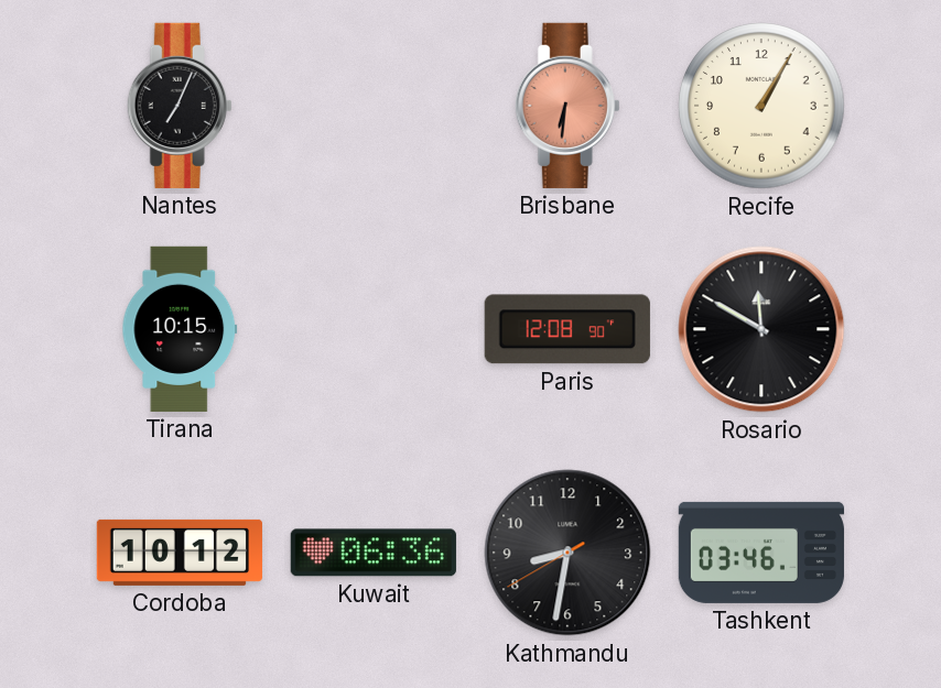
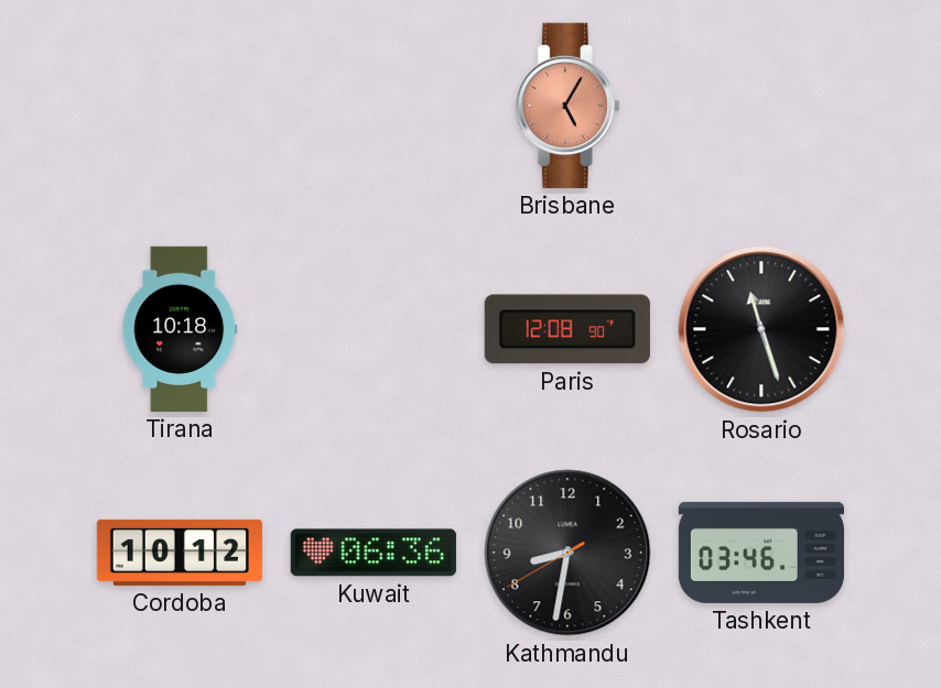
Nantes: 7:04 -> none
Brisbane: 6:31 -> 5:05
Recife: 1:05 -> none
Tirana: 10:15 -> 10:18
Rosario: 11:50 -> 11:27
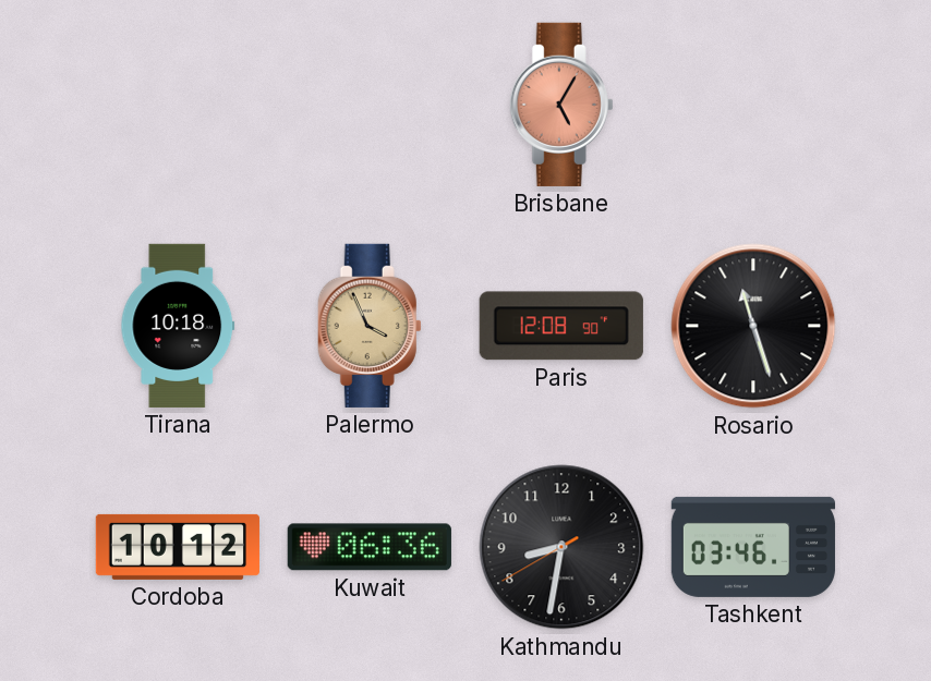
Palermo: none -> 3:56
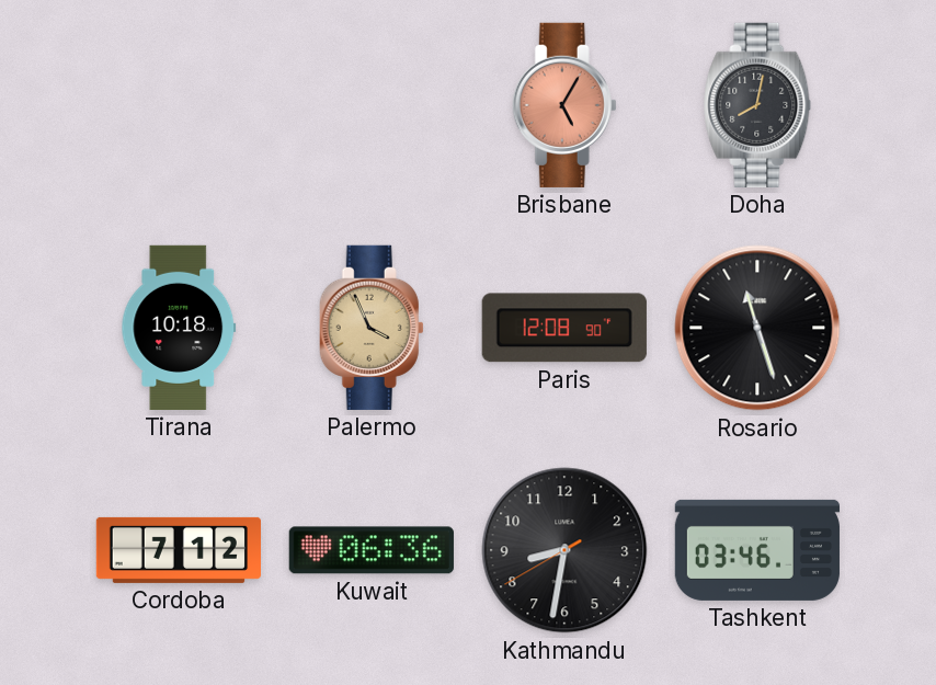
Doha: none -> 8:02
Cordoba: 10:12 -> 7:12
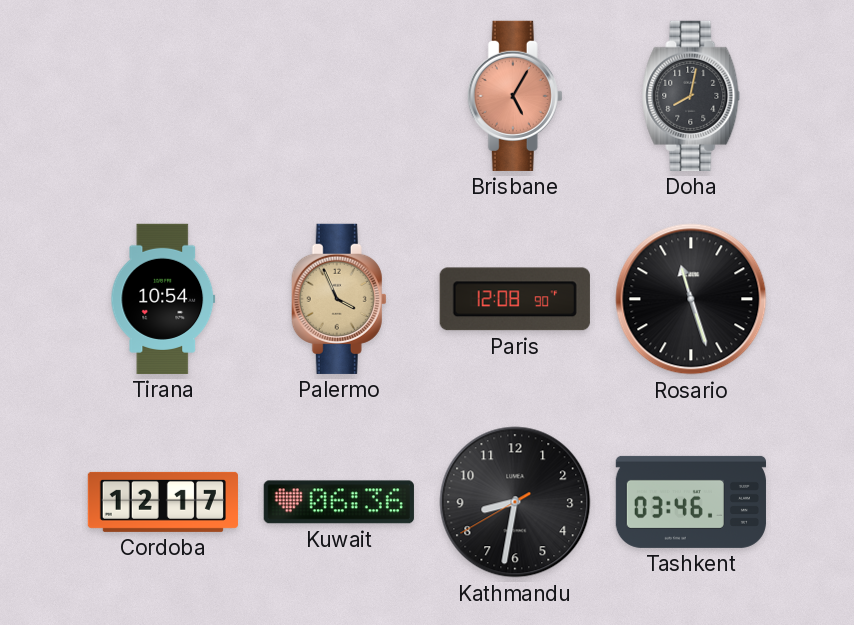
Tirana: 10:18 -> 10:54
Cordoba: 7:12 -> 12:17
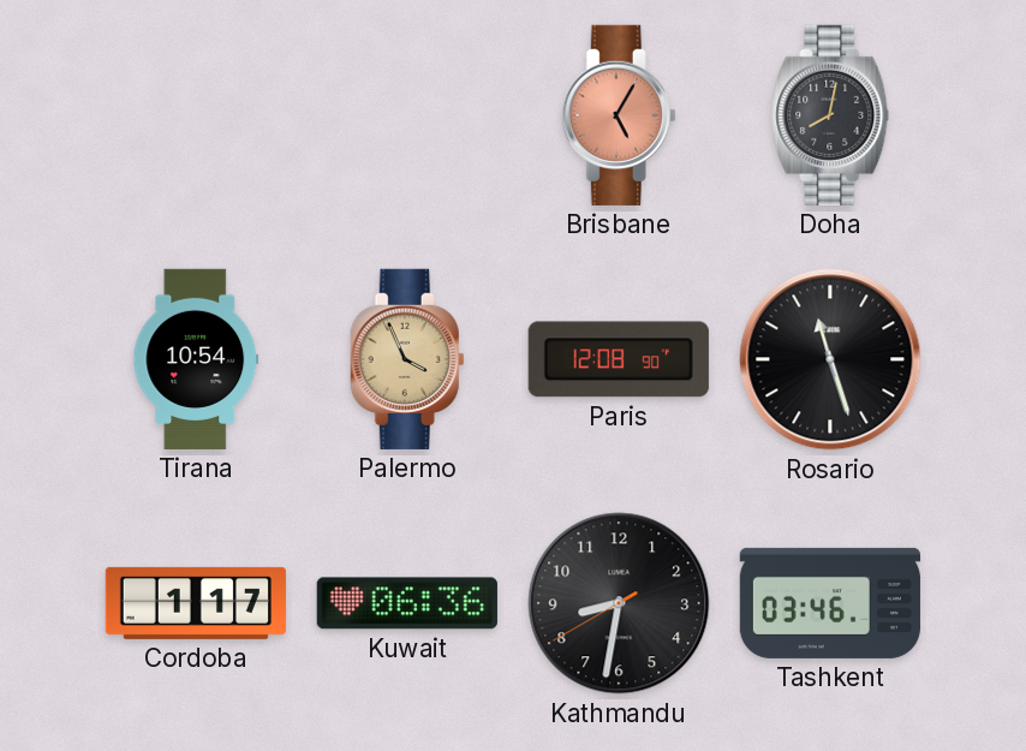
Cordoba: 12:17 -> 1:17
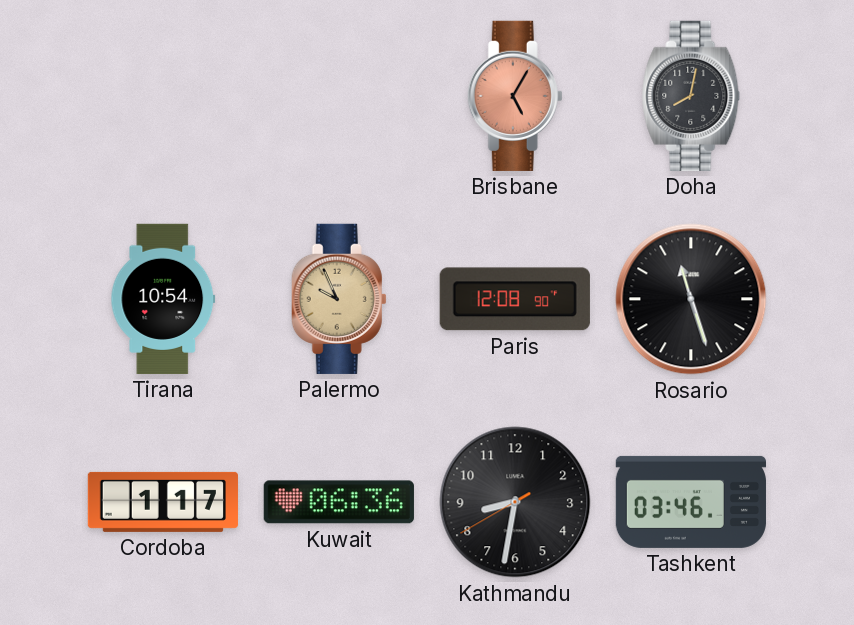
Palermo: 3:56 -> 9:56
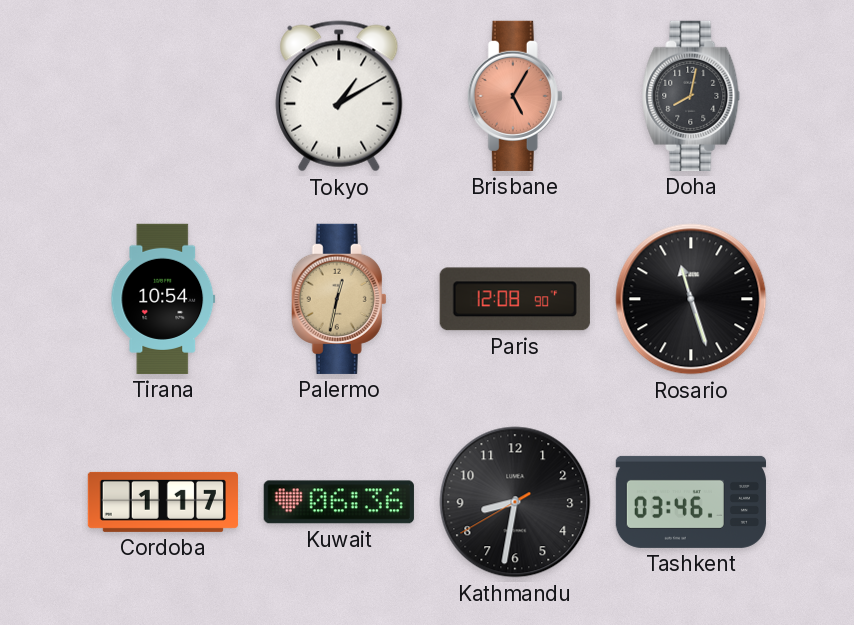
Tokyo: none -> 1:10
Palermo: 9:56 -> 12:32
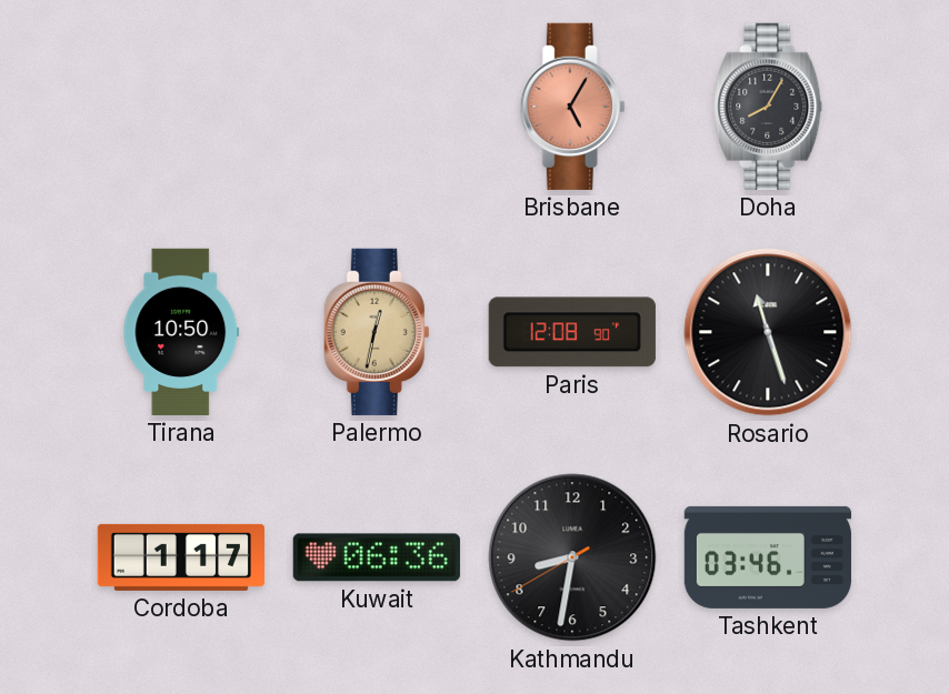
Tokyo: 1:10 -> none
Doha: 8:02 -> 8:05
Tirana: 10:54 -> 10:50
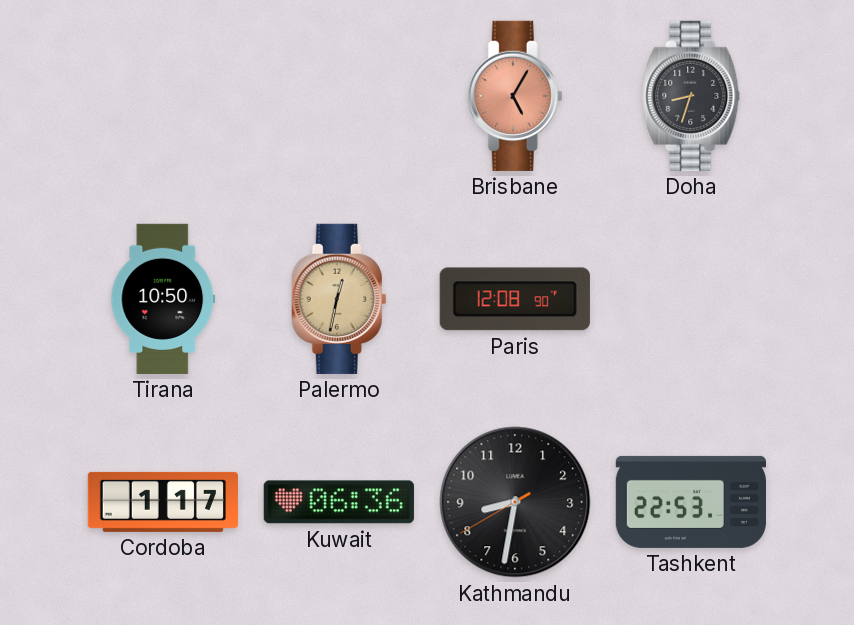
Doha: 8:05 -> 8:33
Rosario: 11:27 -> none
Tashkent: 03:46 -> 22:53
